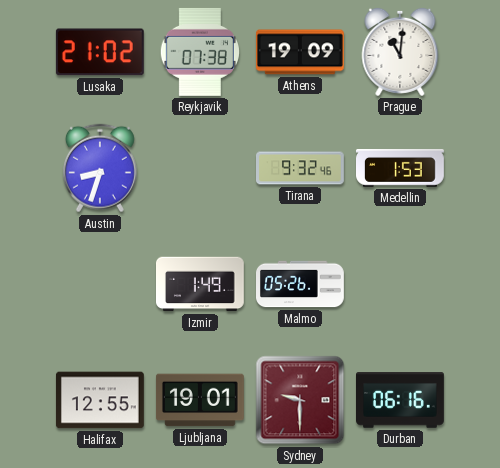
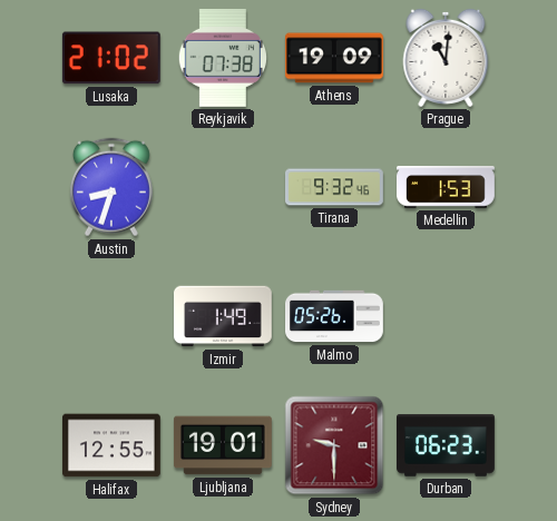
Durban: 06:16 -> 06:23
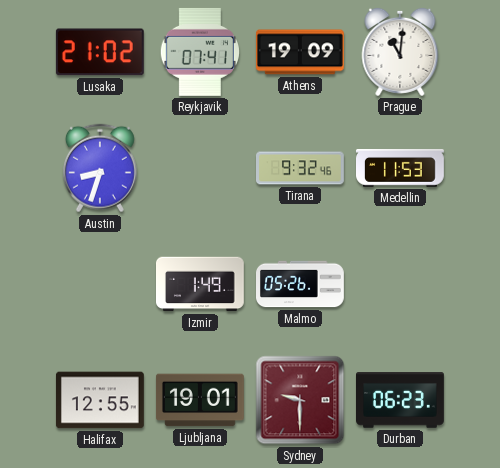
Reykjavik: 07:38 -> 07:41
Medellin: 1:53 -> 11:53
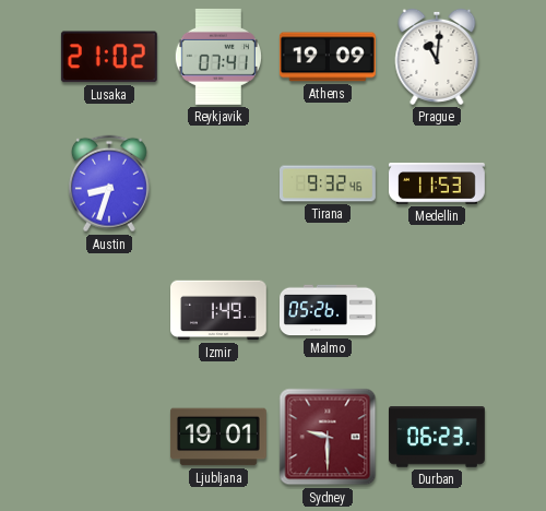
Halifax: 12:55 -> none
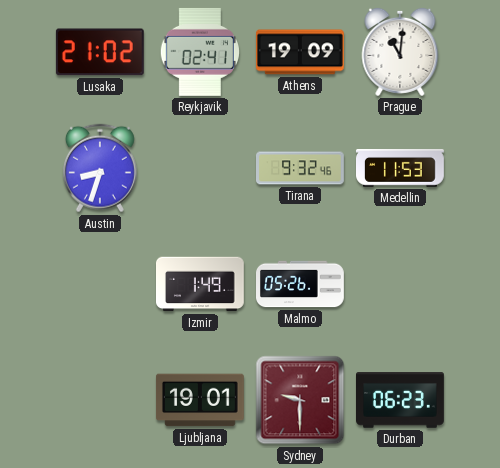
Reykjavik: 07:41 -> 02:41
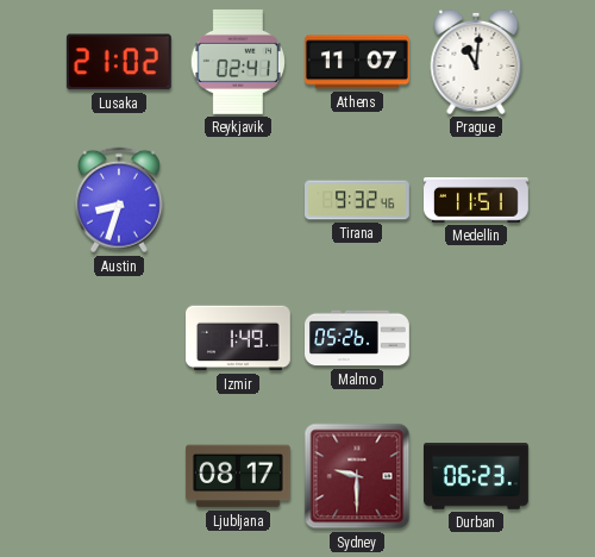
Athens: 19:09 -> 11:07
Medellin: 11:53 -> 11:51
Ljubljana: 19:01 -> 08:17
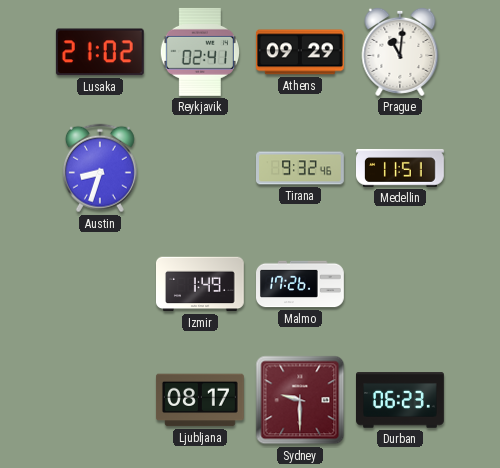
Athens: 11:07 -> 09:29
Malmo: 05:26 -> 17:26
